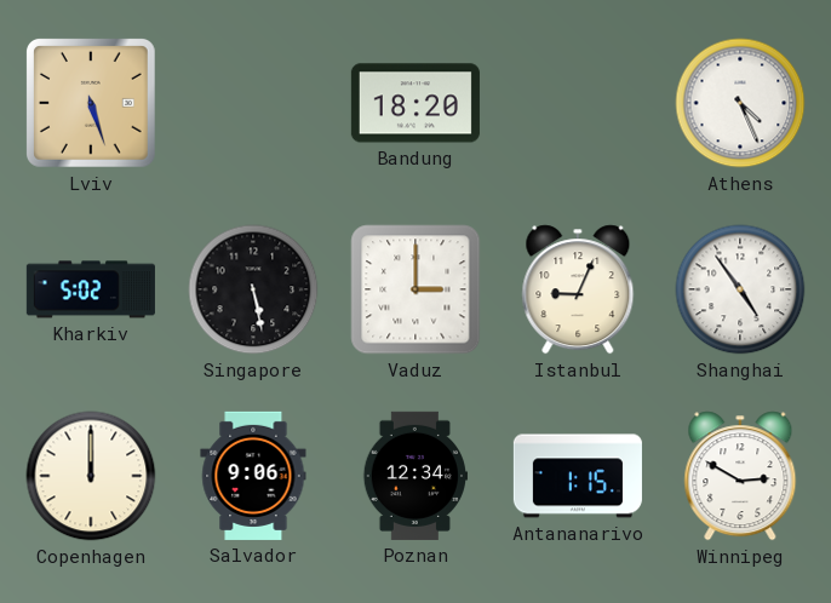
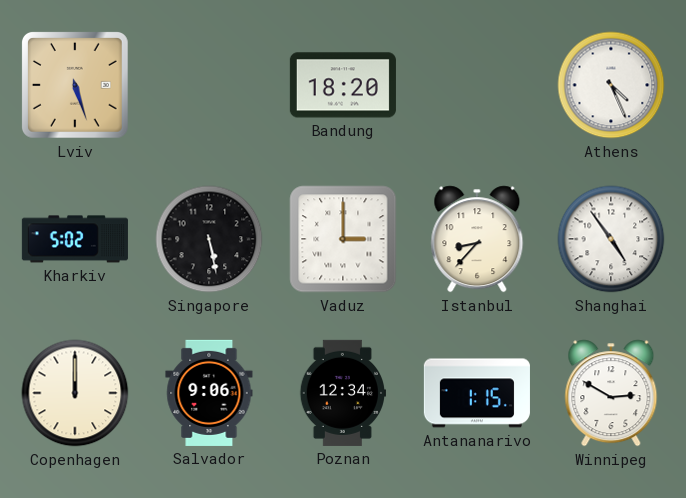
Istanbul: 9:04 -> 8:37
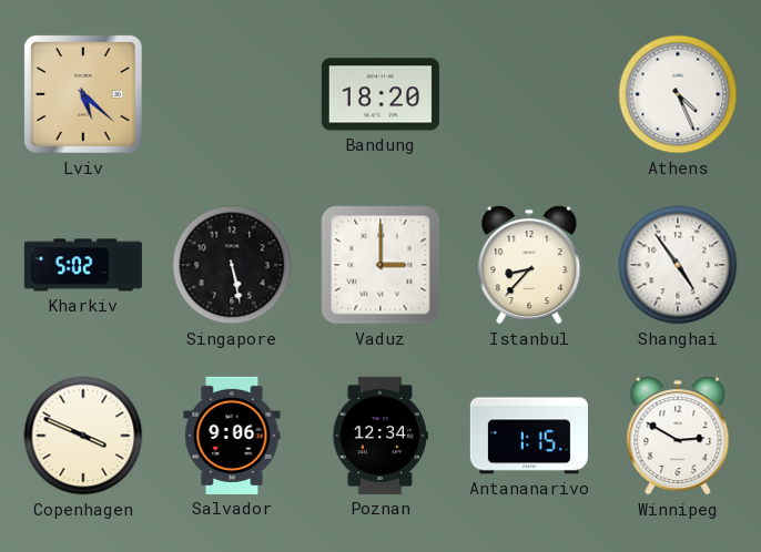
Lviv: 5:27 -> 5:22
Copenhagen: 12:00 -> 3:49
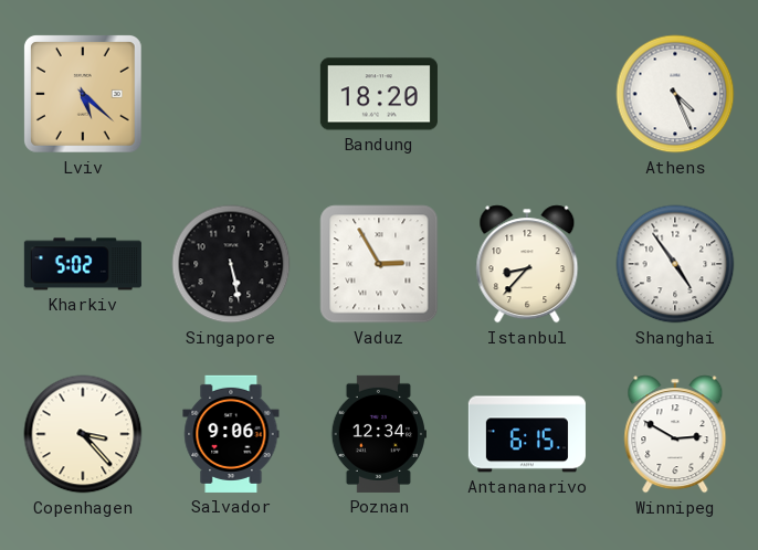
Vaduz: 3:00 -> 2:55
Copenhagen: 3:49 -> 3:23
Antananarivo: 1:15 -> 6:15
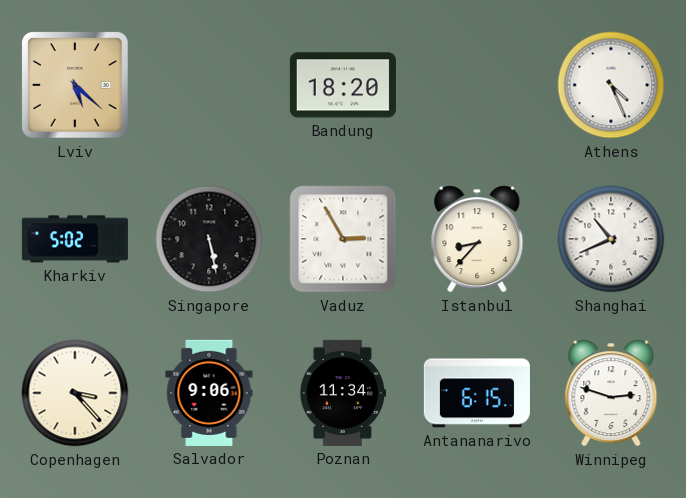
Shanghai: 4:54 -> 10:41
Poznan: 12:34 -> 11:34
Winnipeg: 2:50 -> 2:48
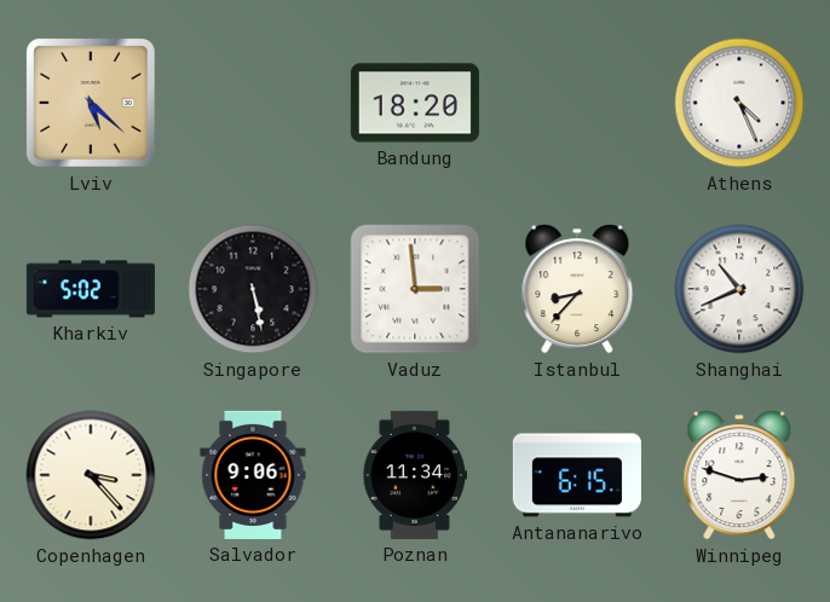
Vaduz: 2:55 -> 2:59
